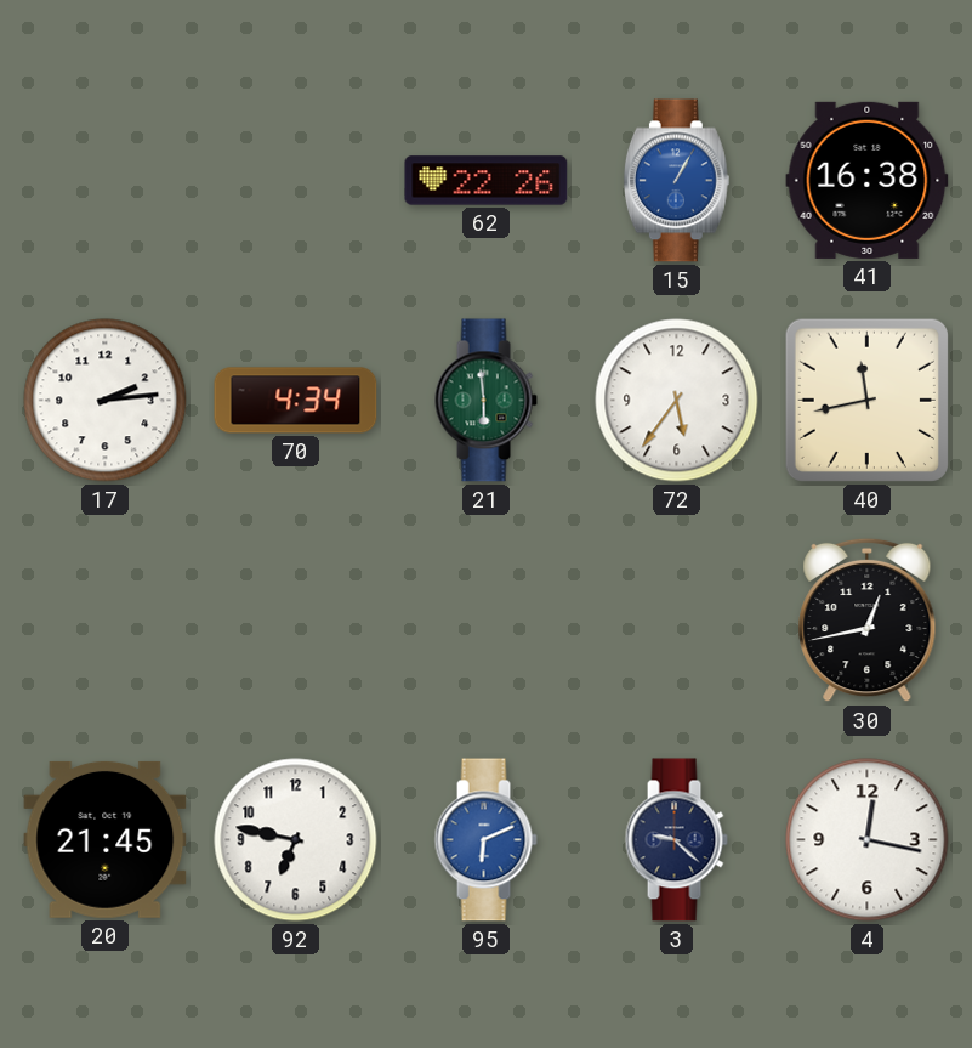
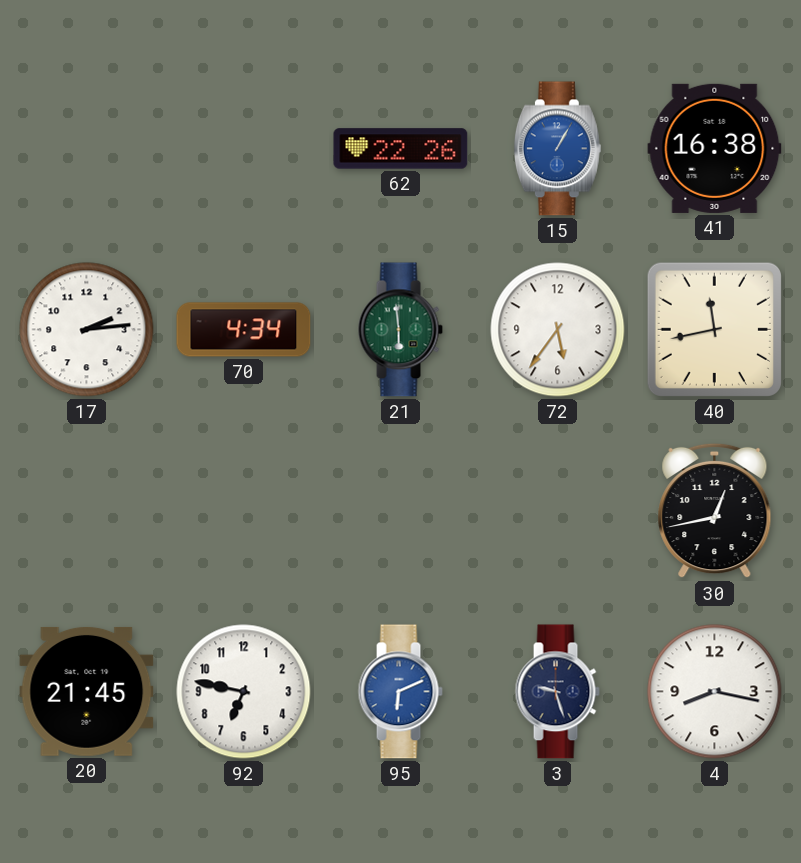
3: 9:22 -> 9:27
4: 12:17 -> 8:17
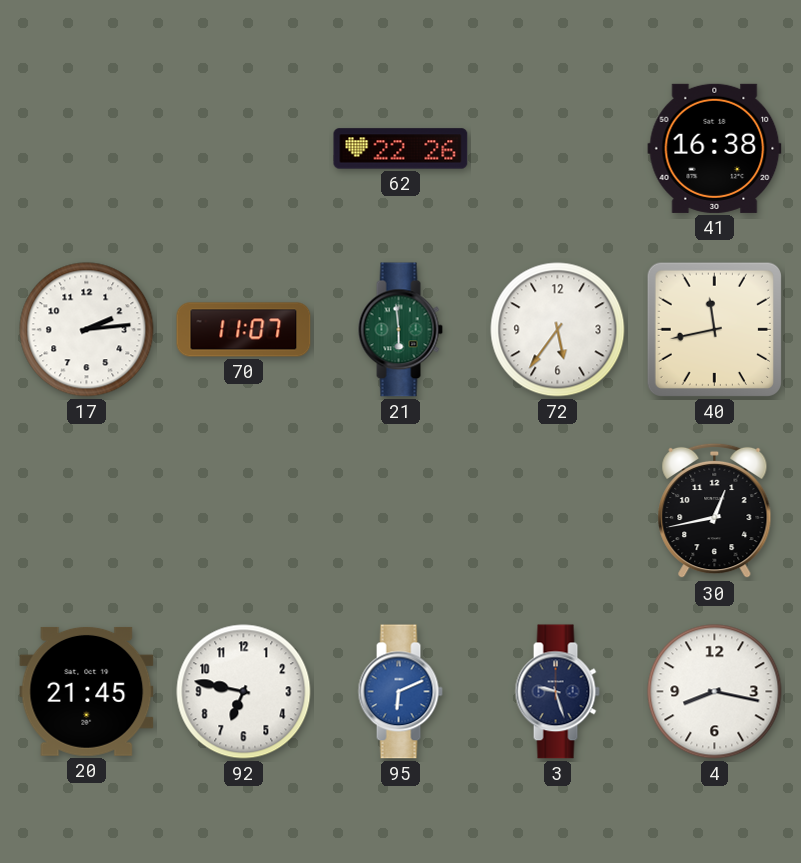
15: 1:05 -> none
70: 4:34 -> 11:07
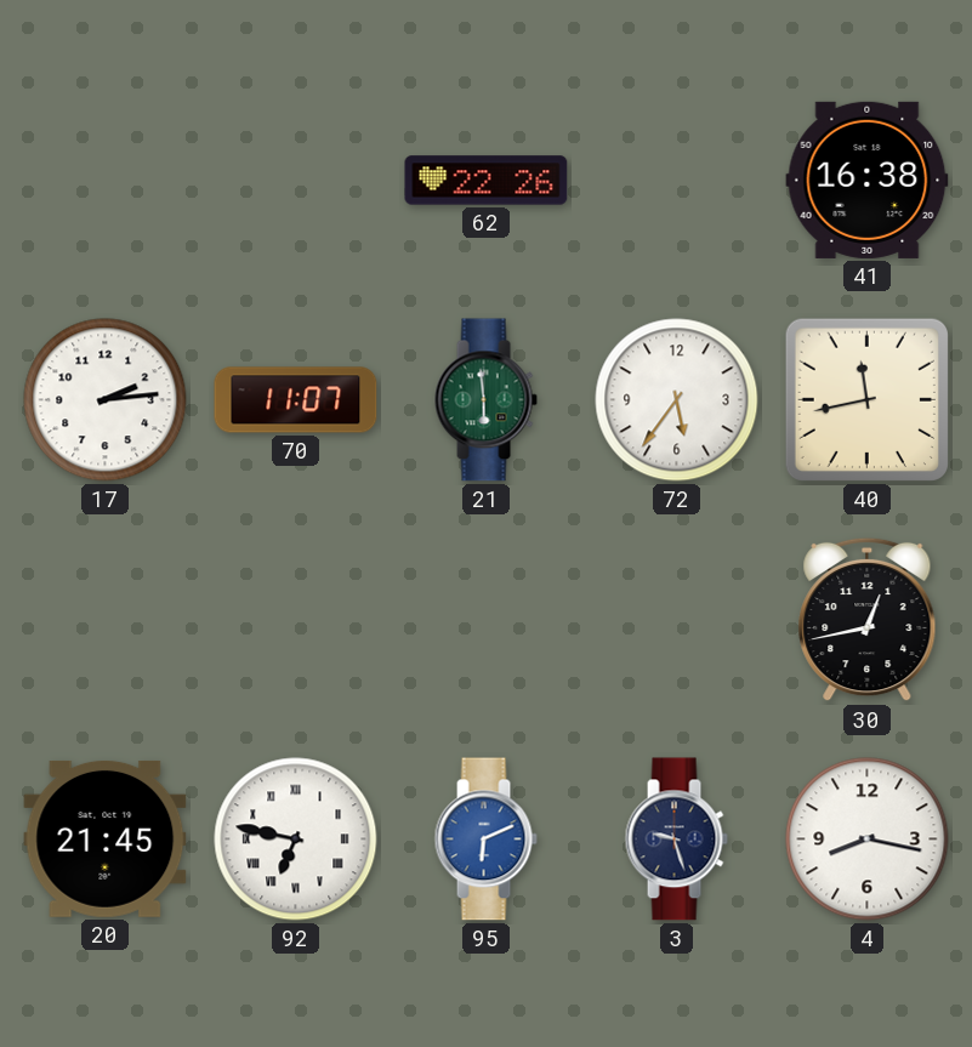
92 numerals: Arabic -> Roman
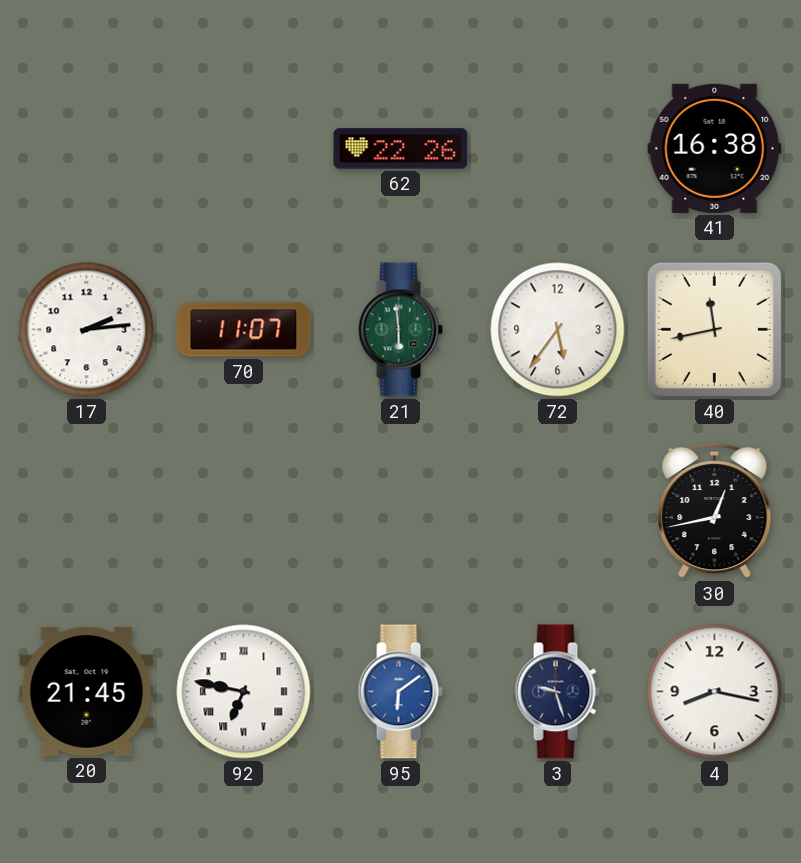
95: 6:11 -> 6:09
